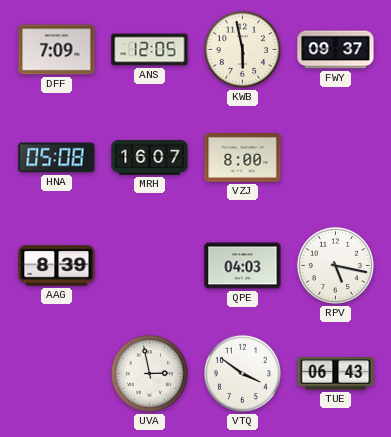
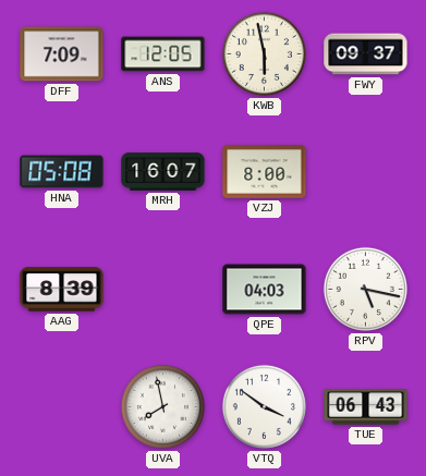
UVA: 2:58 -> 7:58
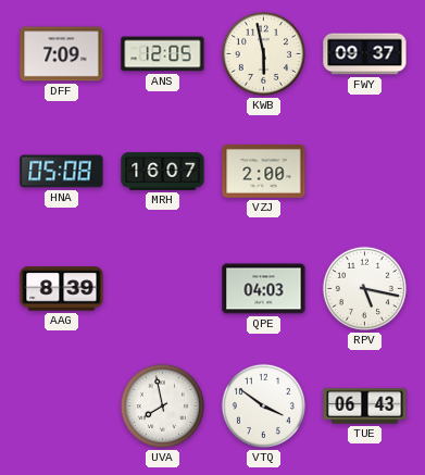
VZJ: 8:00 -> 2:00
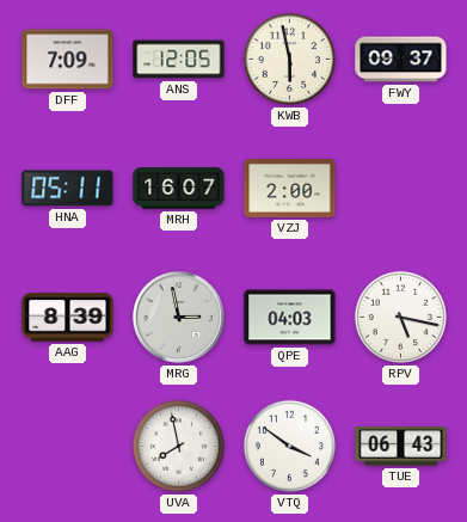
HNA: 05:08 -> 05:11
MRG: none -> 2:58
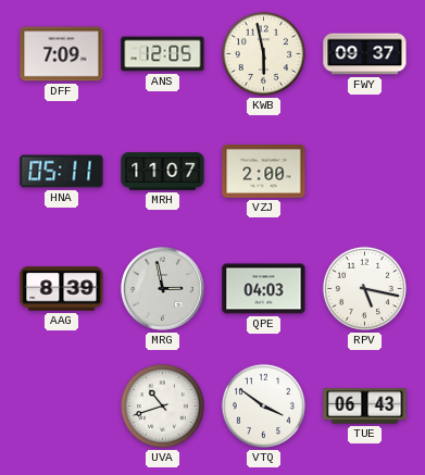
MRH: 16:07 -> 11:07
UVA: 7:58 -> 10:42
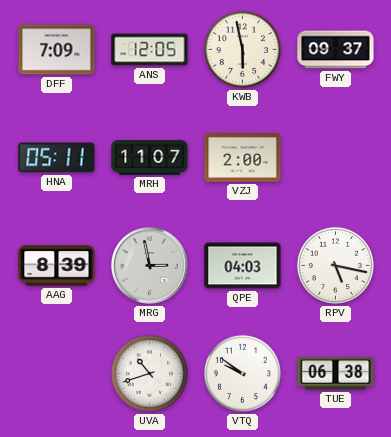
VTQ: 3:51 -> 9:51
TUE: 06:43 -> 06:38
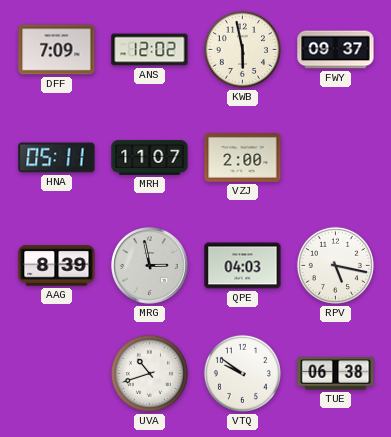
ANS: 12:05 -> 12:02
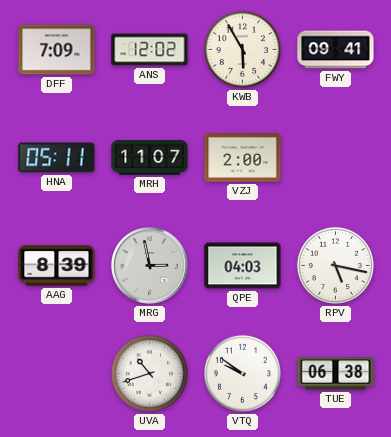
KWB: 5:58 -> 5:55
FWY: 09:37 -> 09:41
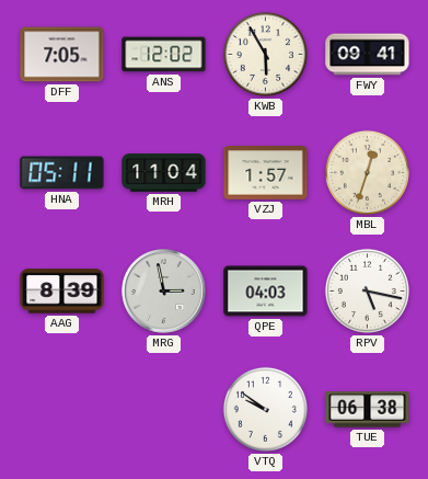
DFF: 7:09 -> 7:05
MRH: 11:07 -> 11:04
VZJ: 2:00 -> 1:57
MBL: none -> 12:33
UVA: 10:42 -> none
